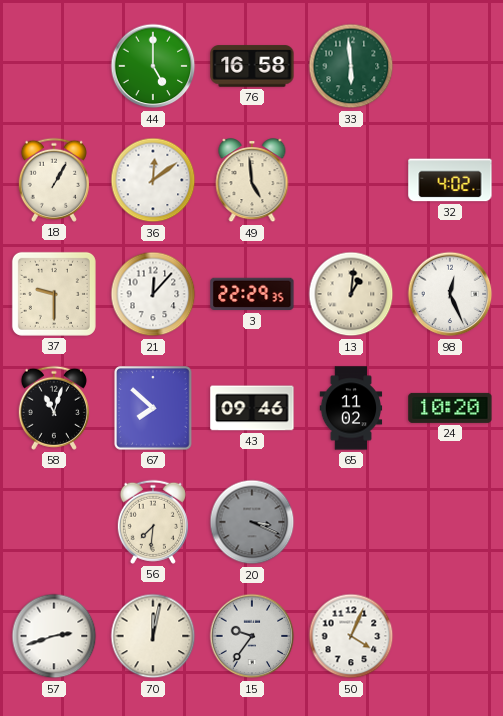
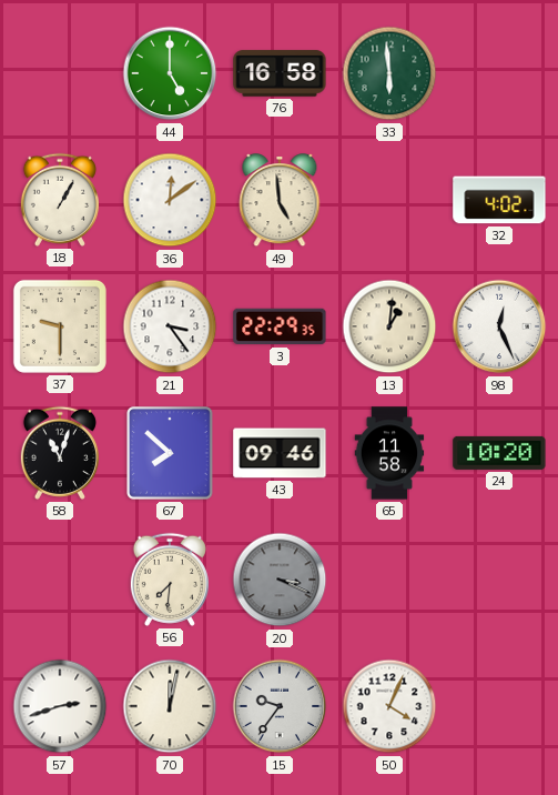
21: 12:07 -> 3:24
65: 11:02 -> 11:58
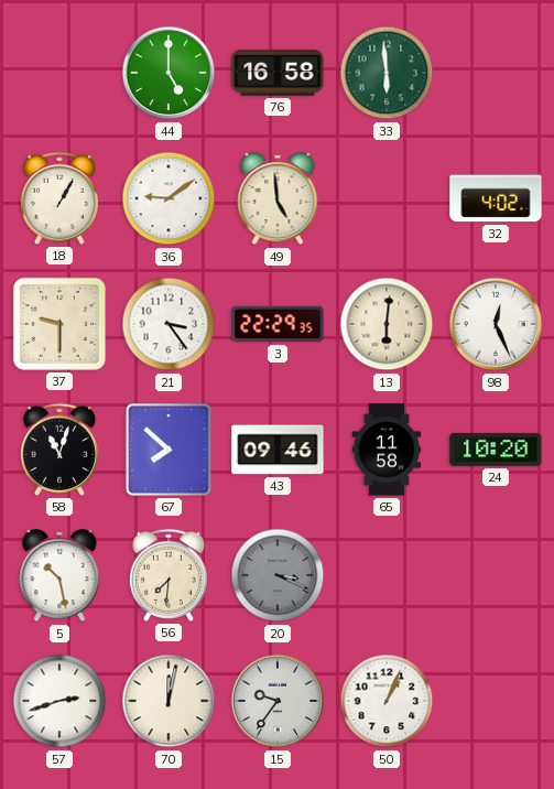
36: 12:09 -> 9:09
13: 1:01 -> 6:01
5: none -> 10:28
50: 4:04 -> 1:04
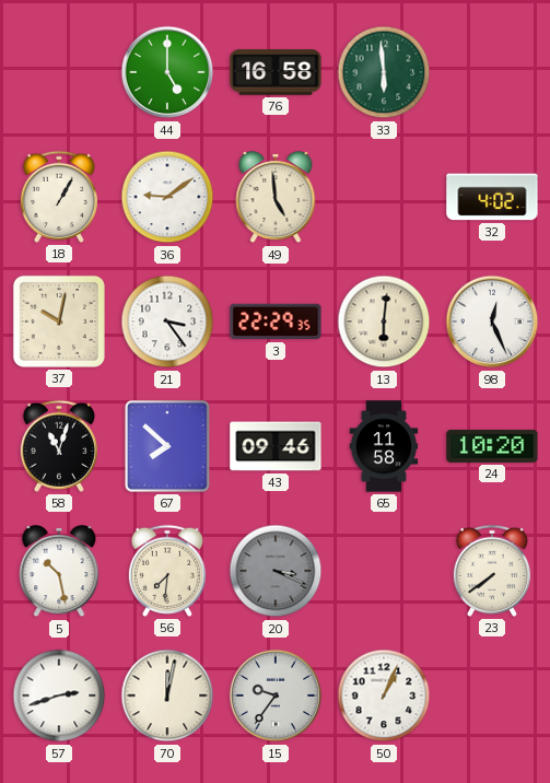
37: 9:30 -> 10:02
23: none -> 7:39
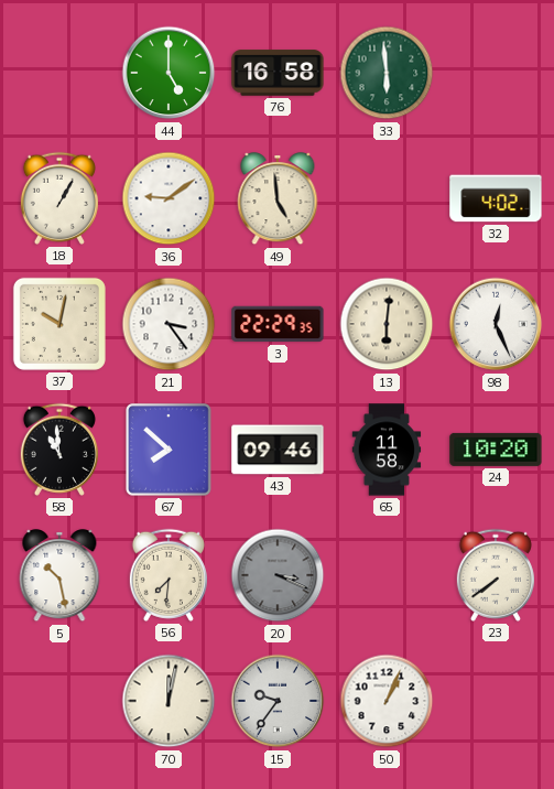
58: 11:03 -> 10:59
57: 2:42 -> none
